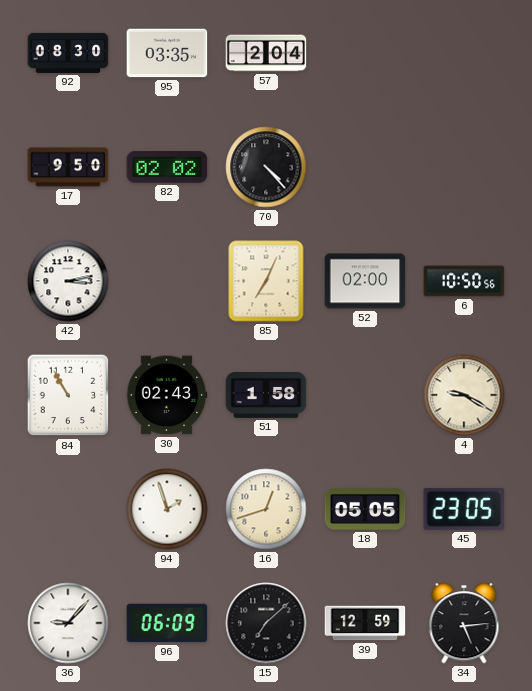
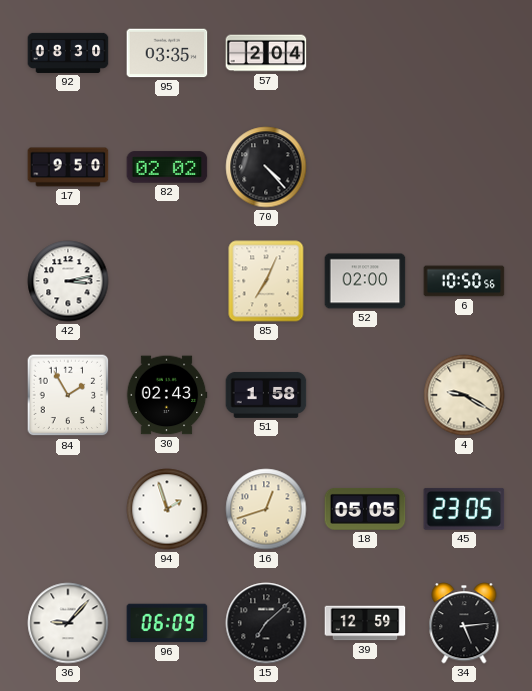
84: 10:55 -> 1:55
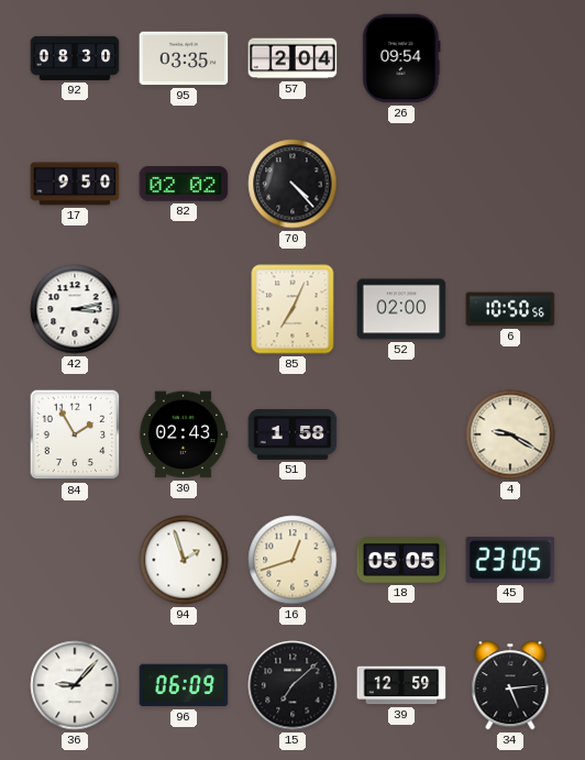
26: none -> 09:54
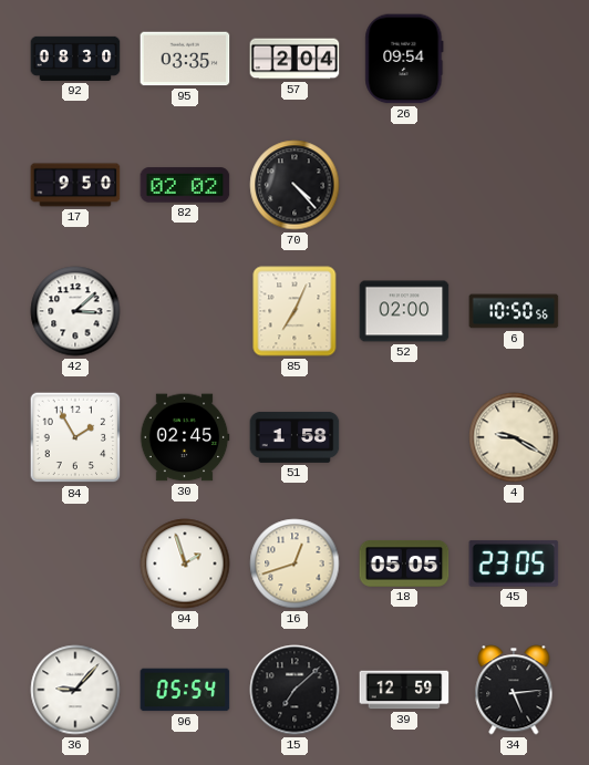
42: 3:13 -> 3:08
30: 02:43 -> 02:45
96: 06:09 -> 05:54
